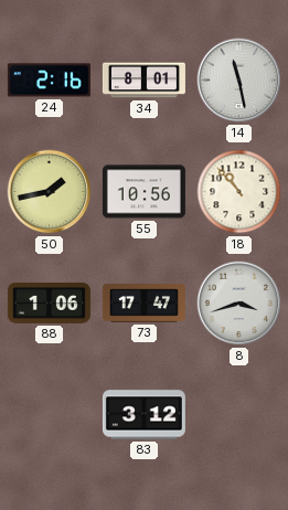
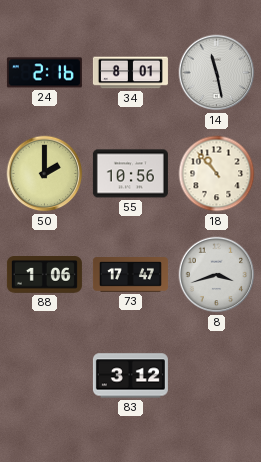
50: 1:43 -> 2:00
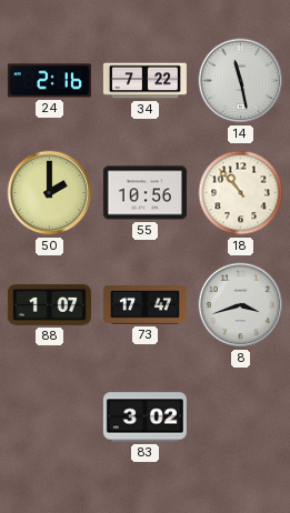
34: 8:01 -> 7:22
88: 1:06 -> 1:07
83: 3:12 -> 3:02
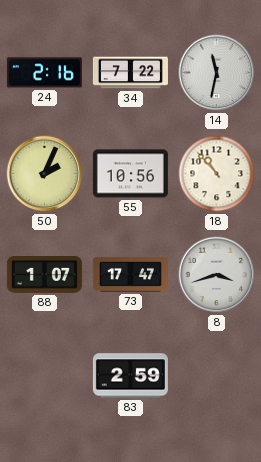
14: 11:28 -> 11:32
50: 2:00 -> 2:04
83: 3:02 -> 2:59
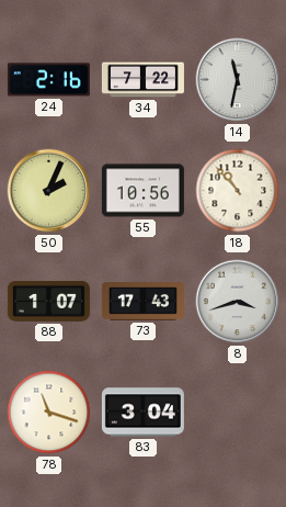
73: 17:47 -> 17:43
78: none -> 11:18
83: 2:59 -> 3:04
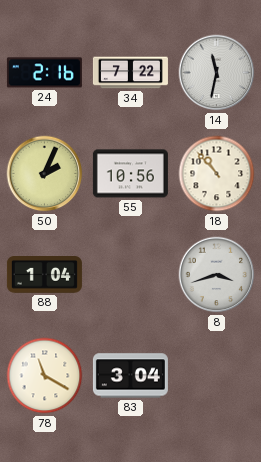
88: 1:07 -> 1:04
73: 17:43 -> none
78: 11:18 -> 11:20
